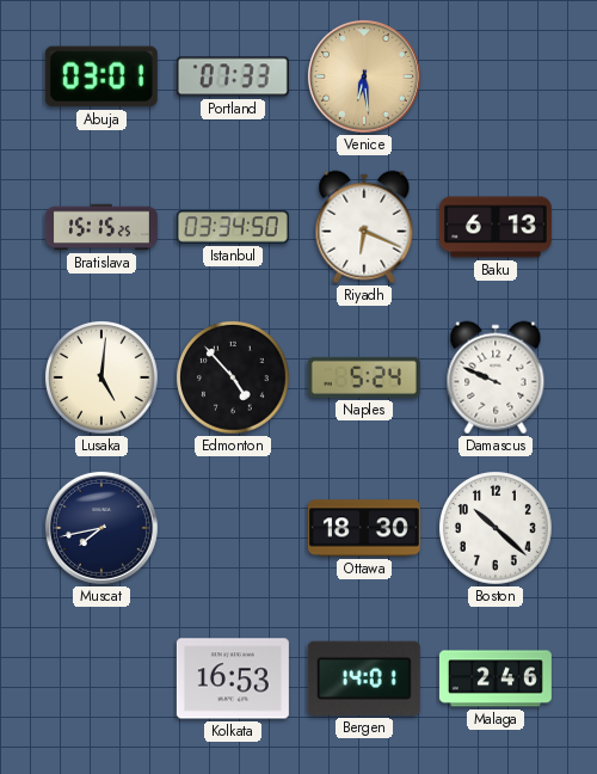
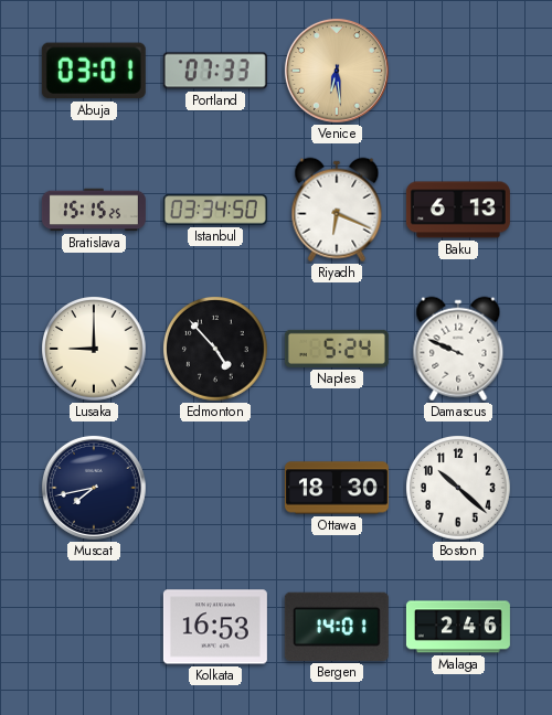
Lusaka: 5:01 -> 9:00
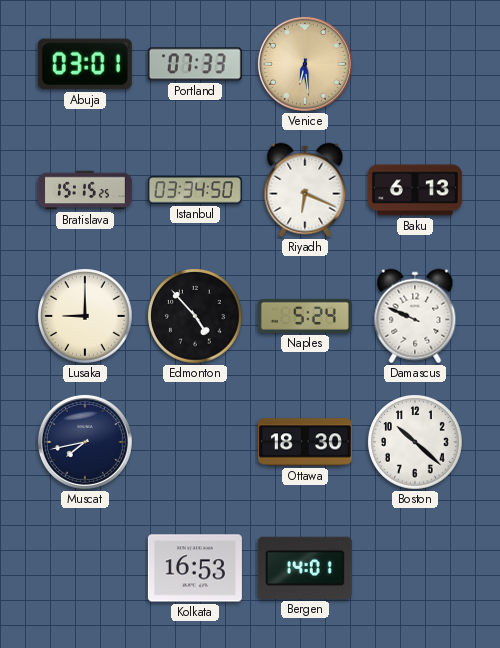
Malaga: 2:46 -> none
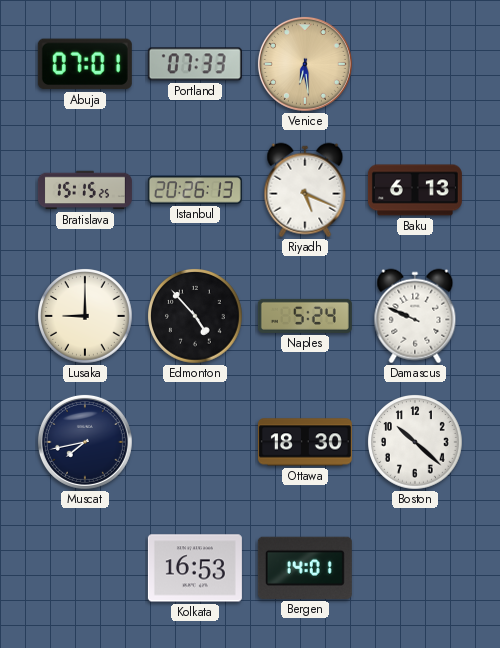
Abuja: 03:01 -> 07:01
Istanbul: 03:34 -> 20:26
Riyadh: 6:19 -> 5:19
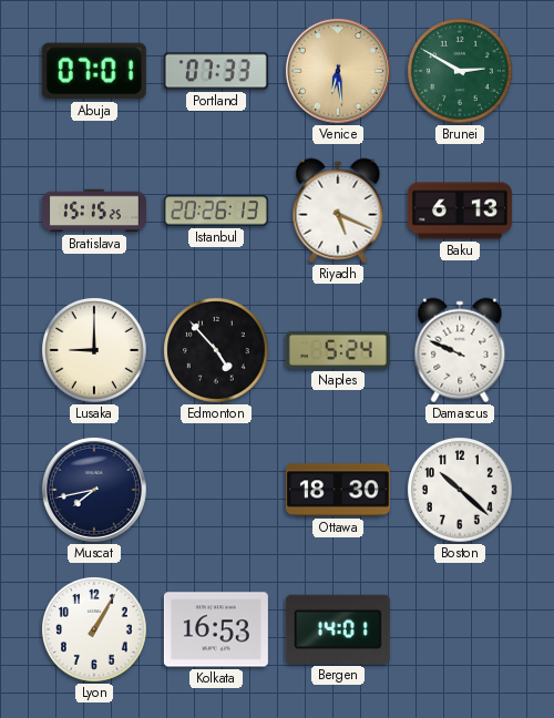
Brunei: none -> 2:50
Lyon: none -> 1:05
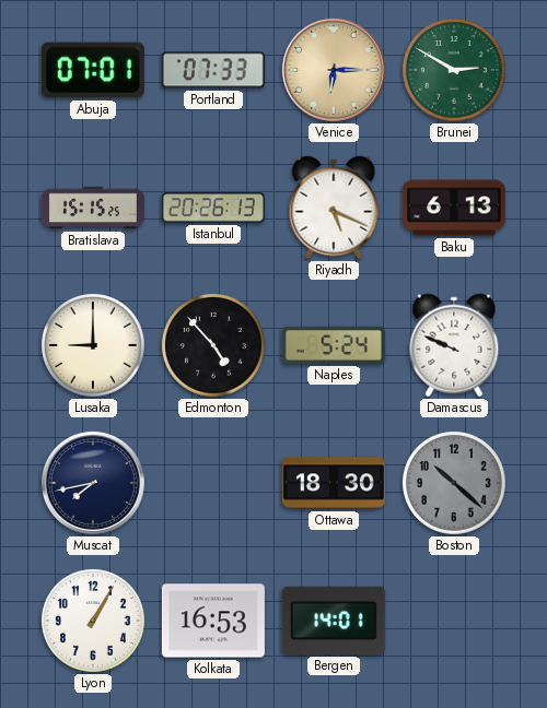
Venice: 6:29 -> 6:15
Boston dial: white -> grey
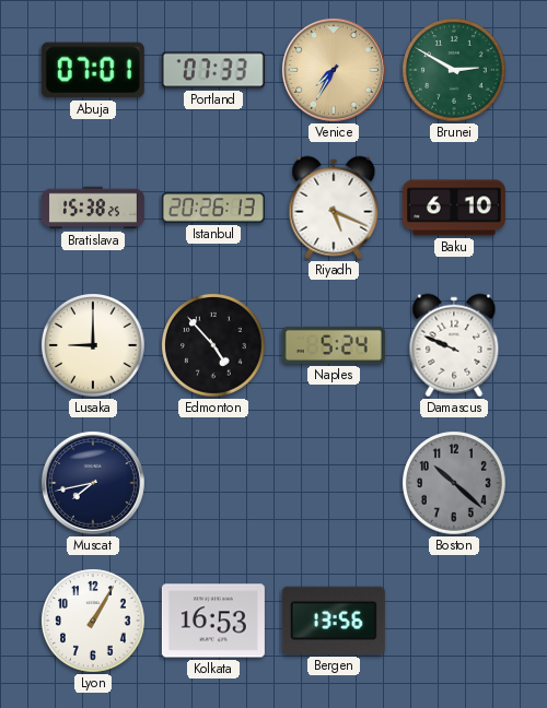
Venice: 6:15 -> 7:35
Bratislava: 15:15 -> 15:38
Baku: 6:13 -> 6:10
Ottawa: 18:30 -> none
Bergen: 14:01 -> 13:56
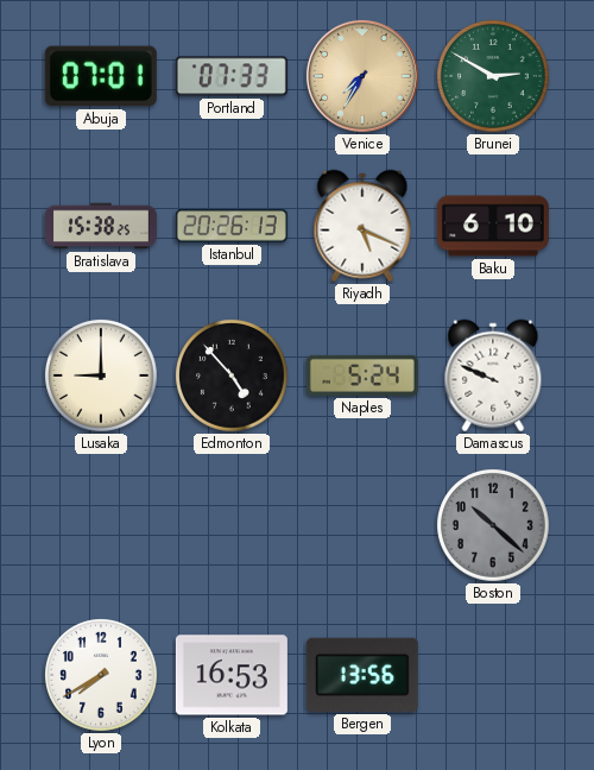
Muscat: 7:43 -> none
Lyon: 1:05 -> 7:40
